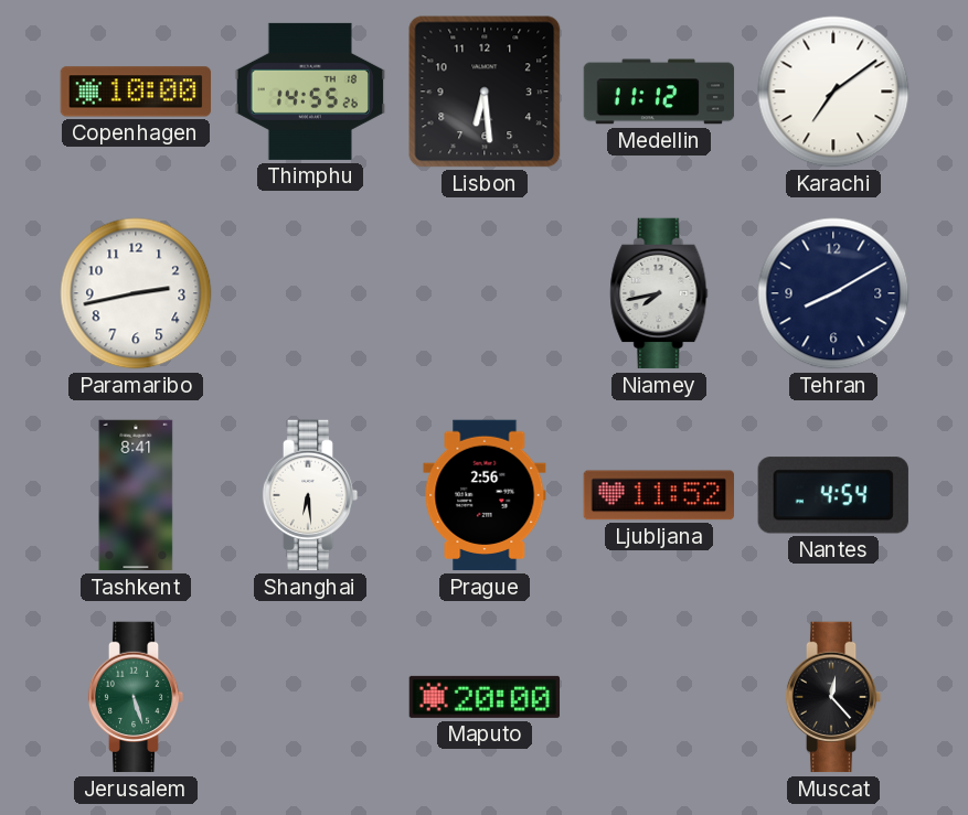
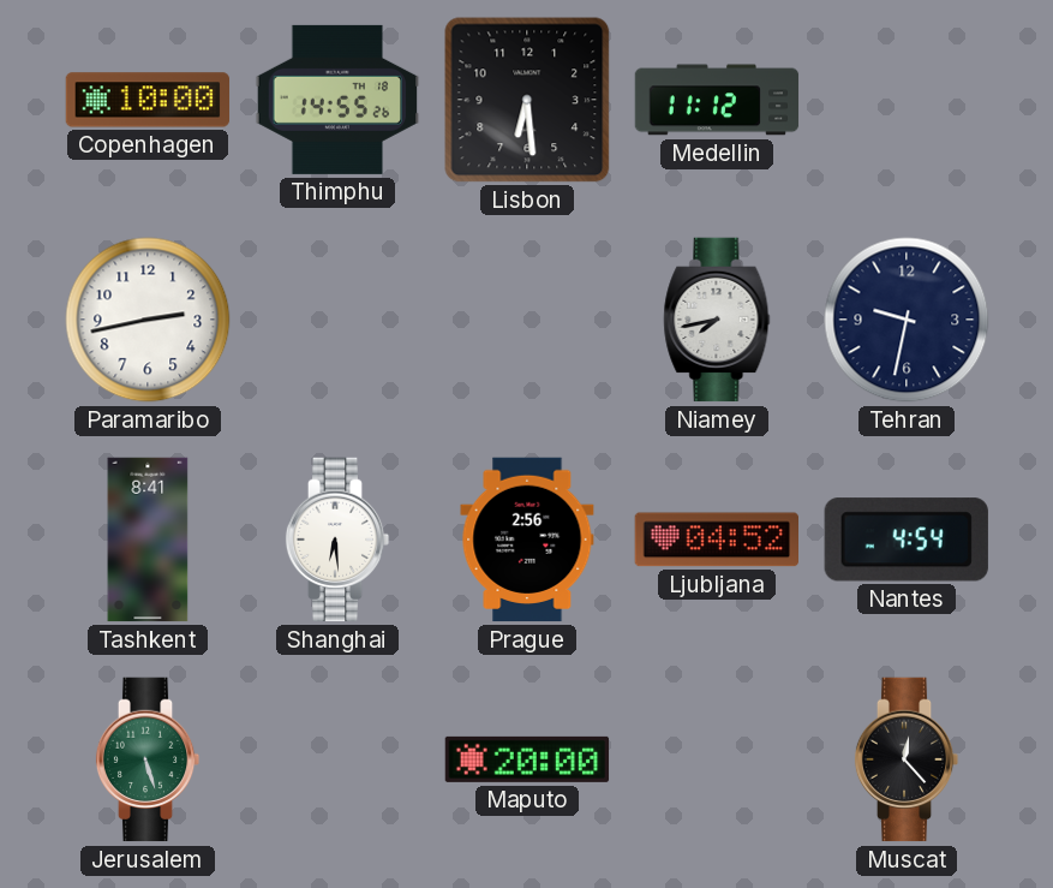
Karachi: 7:09 -> none
Tehran: 8:10 -> 9:32
Ljubljana: 11:52 -> 04:52
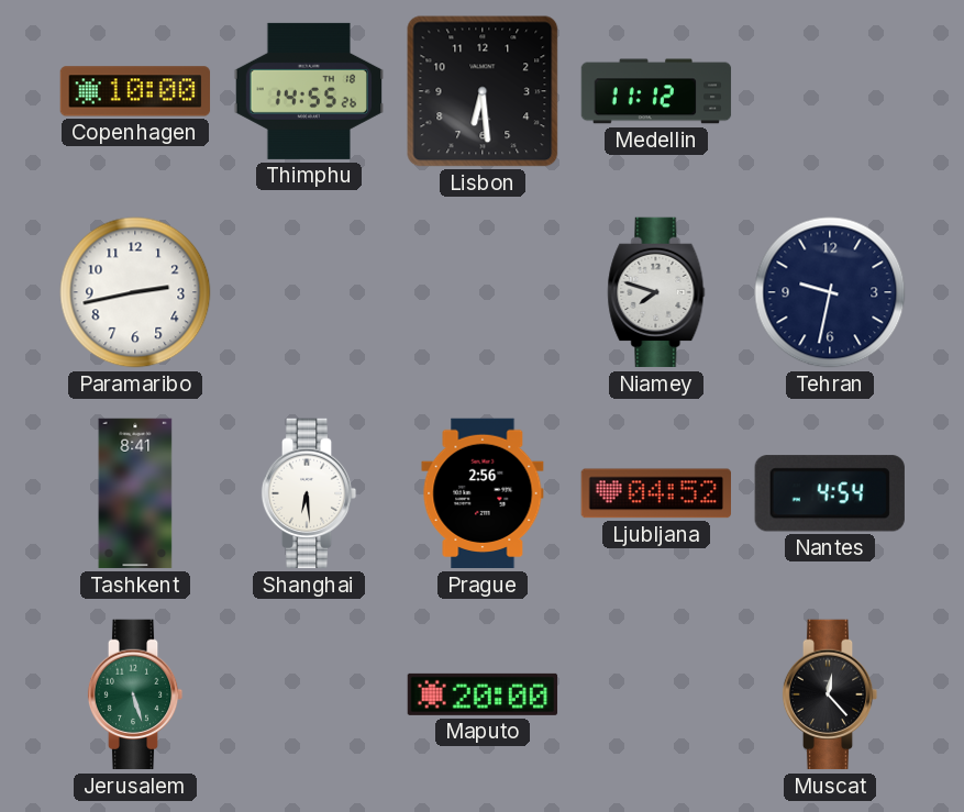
Niamey: 7:43 -> 7:48
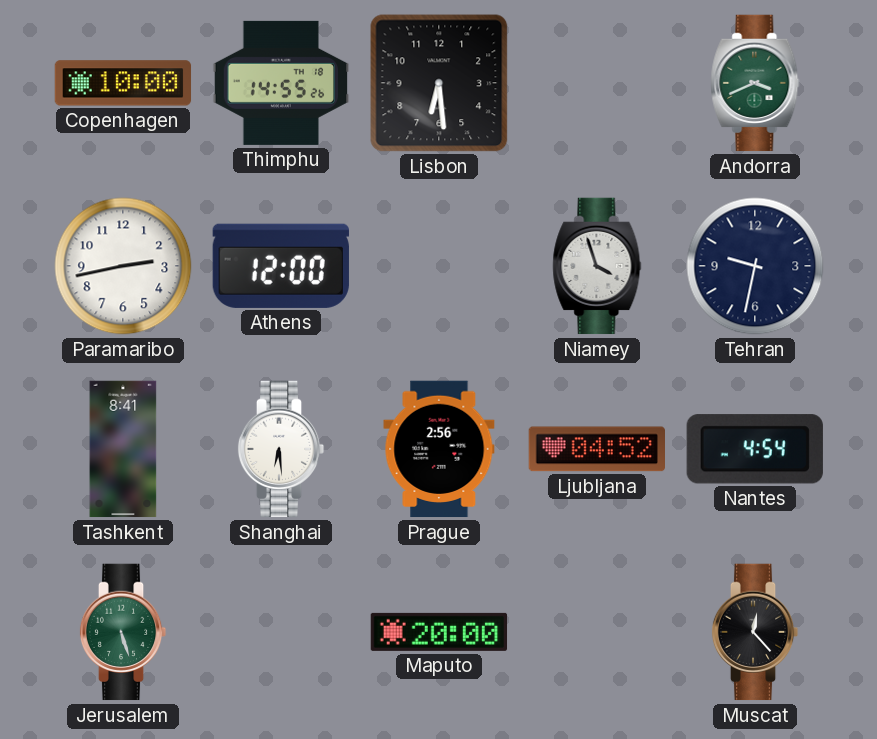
Medellin: 11:12 -> none
Andorra: none -> 3:41
Athens: none -> 12:00
Niamey: 7:48 -> 3:57
